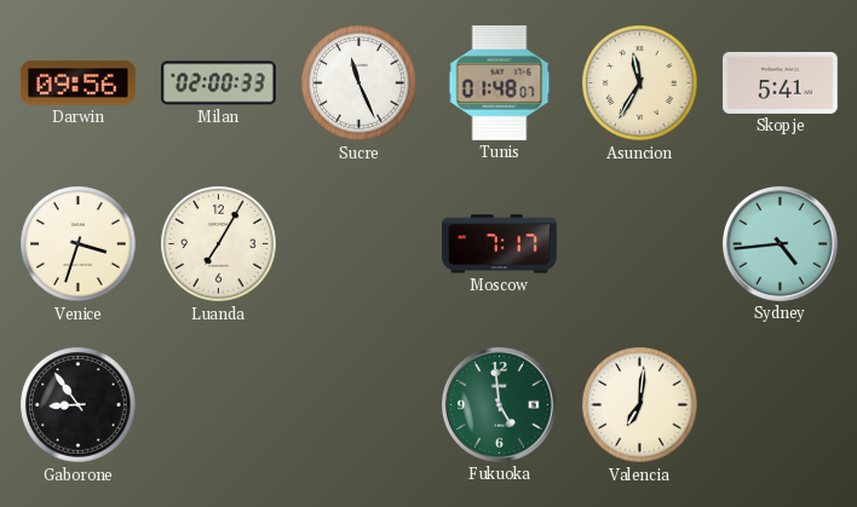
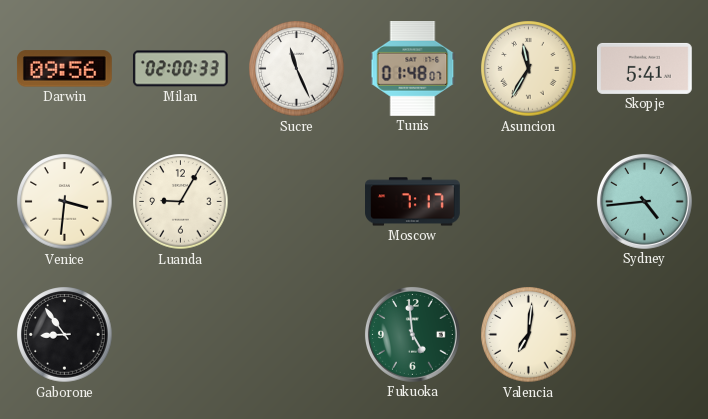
Venice: 3:33 -> 3:31
Luanda: 7:05 -> 9:05
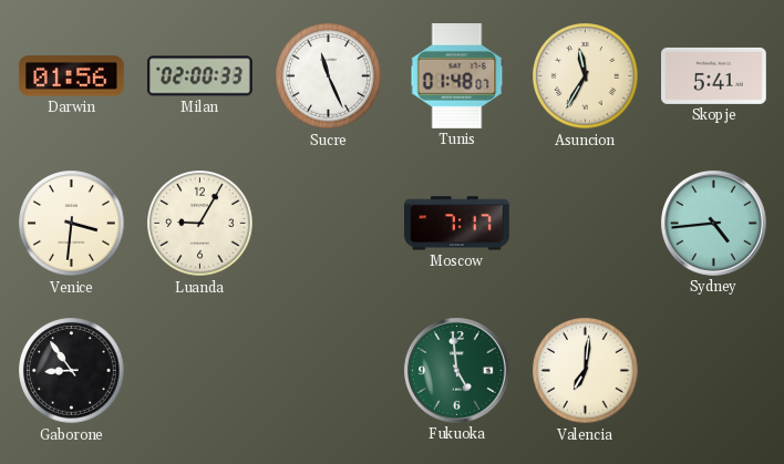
Darwin: 09:56 -> 01:56
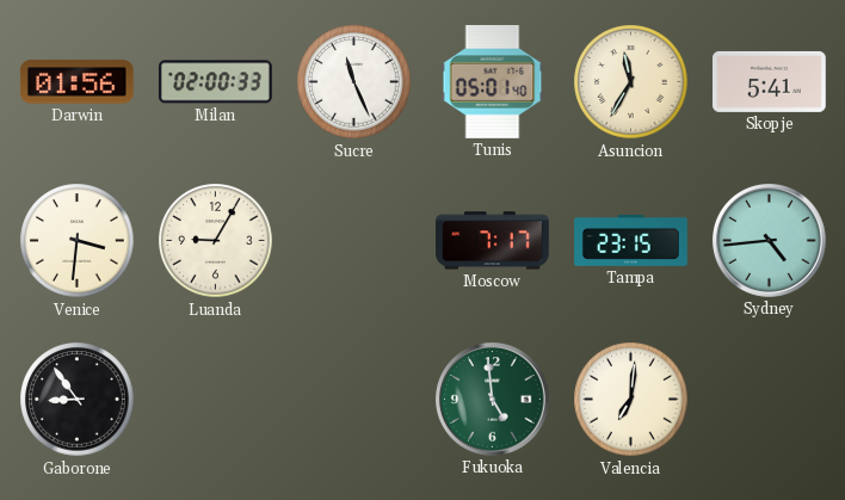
Tunis: 01:48 -> 05:01
Tampa: none -> 23:15
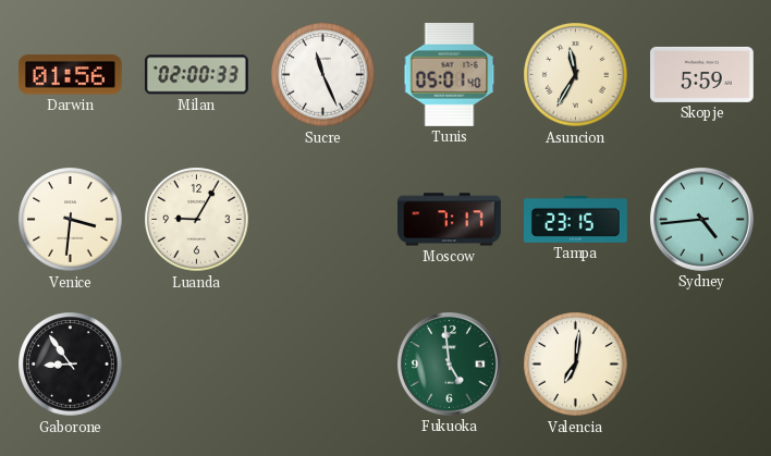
Skopje: 5:41 -> 5:59
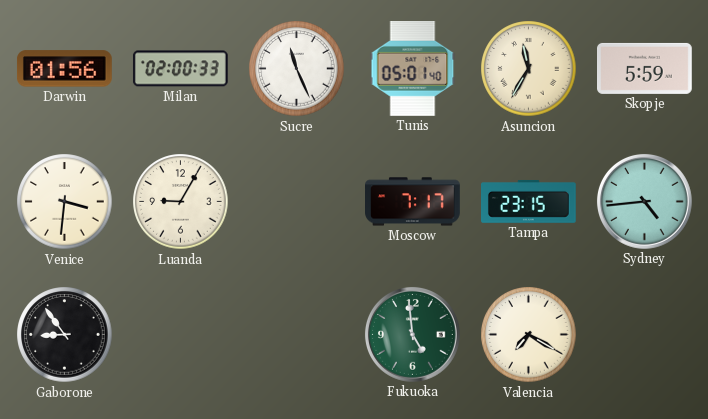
Valencia: 7:01 -> 7:20
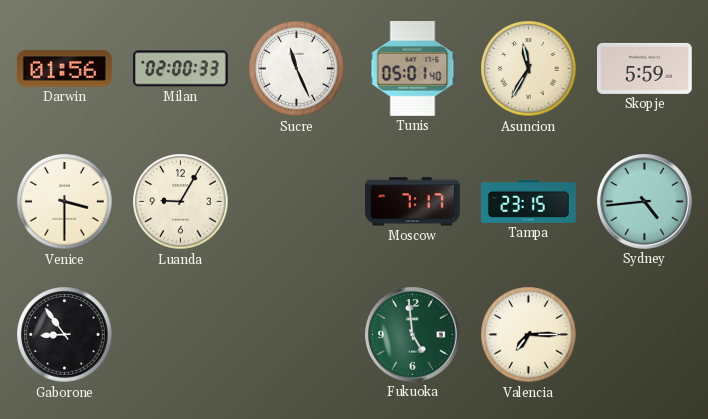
Venice: 3:31 -> 3:30
Valencia: 7:20 -> 7:15
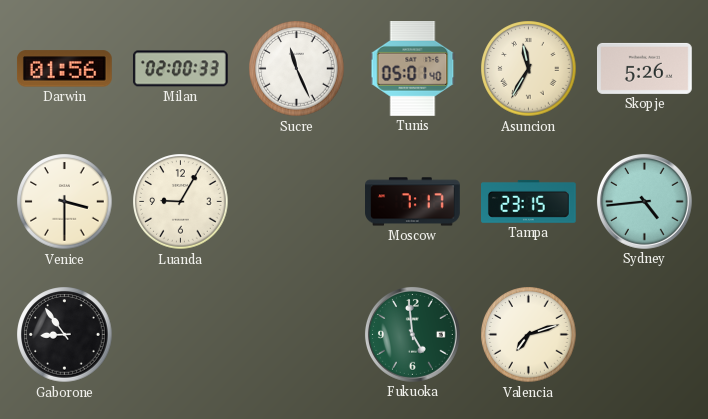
Skopje: 5:59 -> 5:26
Valencia: 7:15 -> 7:12
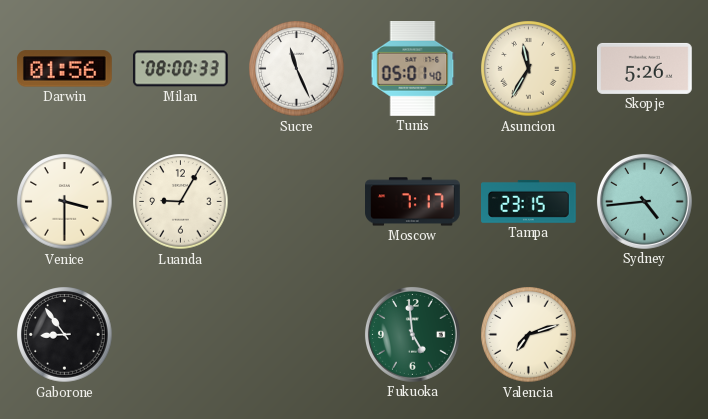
Milan: 02:00 -> 08:00
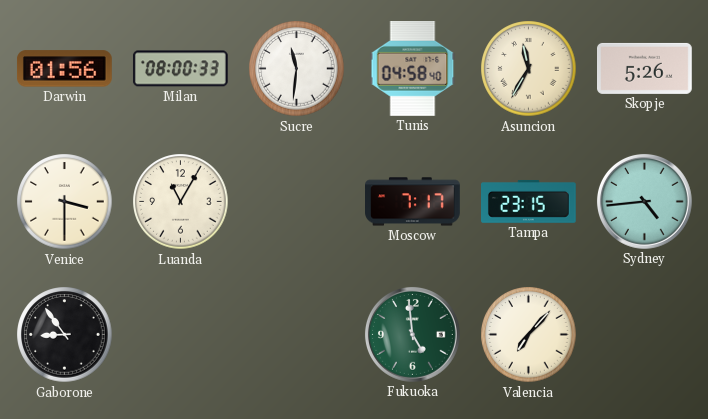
Sucre: 11:26 -> 11:31
Tunis: 05:01 -> 04:58
Luanda: 9:05 -> 11:05
Valencia: 7:12 -> 7:07
